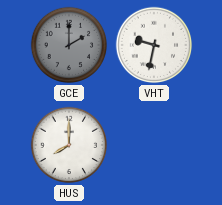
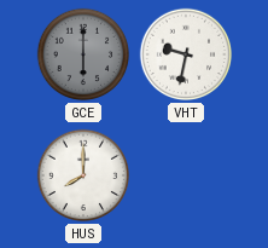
GCE: 2:00 -> 6:00
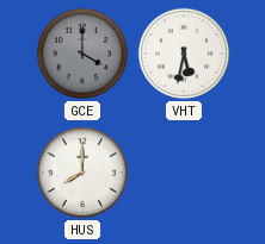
GCE: 6:00 -> 4:00
VHT: 9:32 -> 5:32
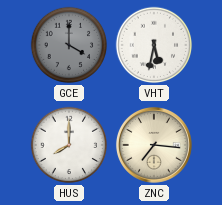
ZNC: none -> 7:16
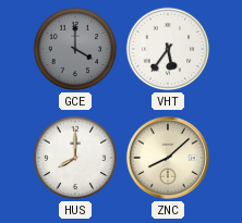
VHT: 5:32 -> 5:36
ZNC: 7:16 -> 8:08
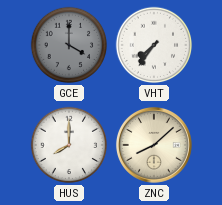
VHT: 5:36 -> 7:36
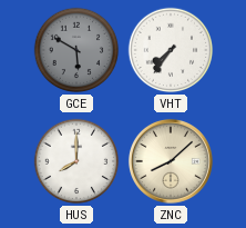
GCE: 4:00 -> 5:50
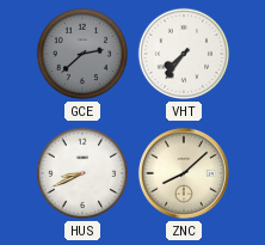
GCE: 5:50 -> 2:38
HUS: 8:00 -> 8:41
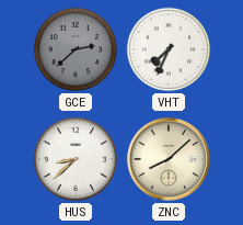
VHT: 7:36 -> 7:34
HUS: 8:41 -> 8:38
